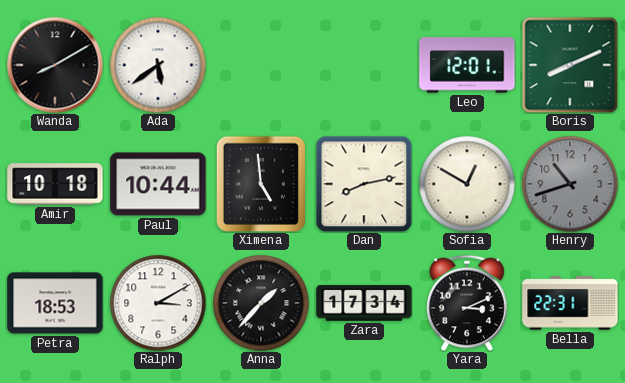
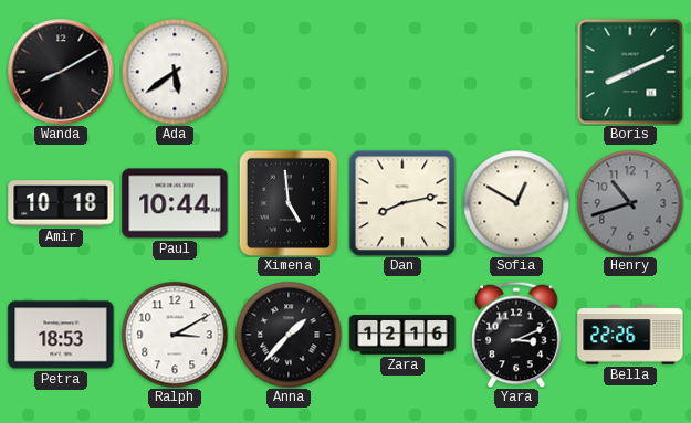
Leo: 12:01 -> none
Zara: 17:34 -> 12:16
Bella: 22:31 -> 22:26
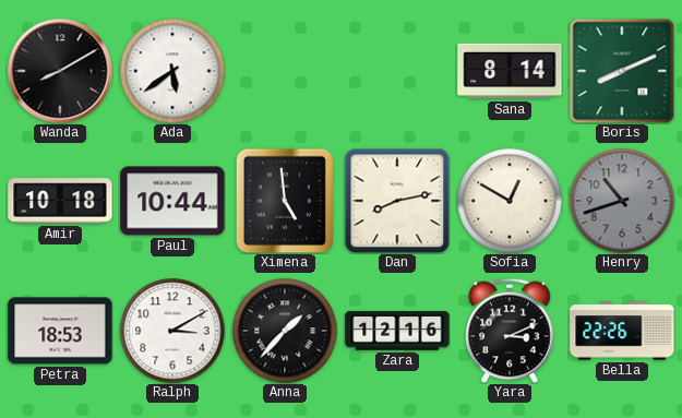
Sana: none -> 8:14
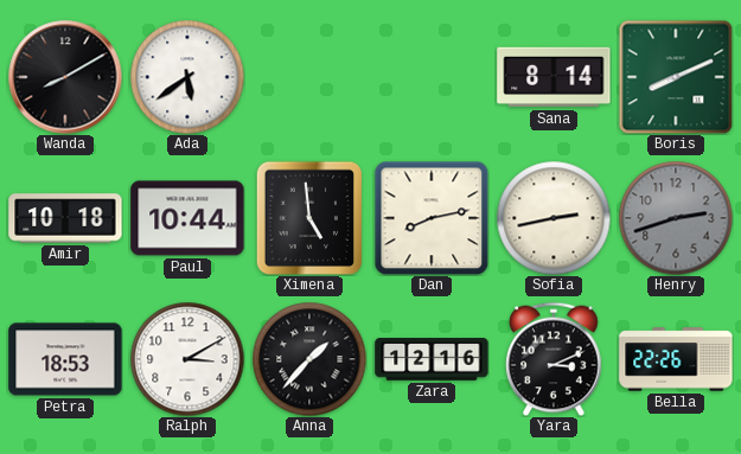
Sofia: 12:50 -> 2:43
Henry: 10:42 -> 2:42
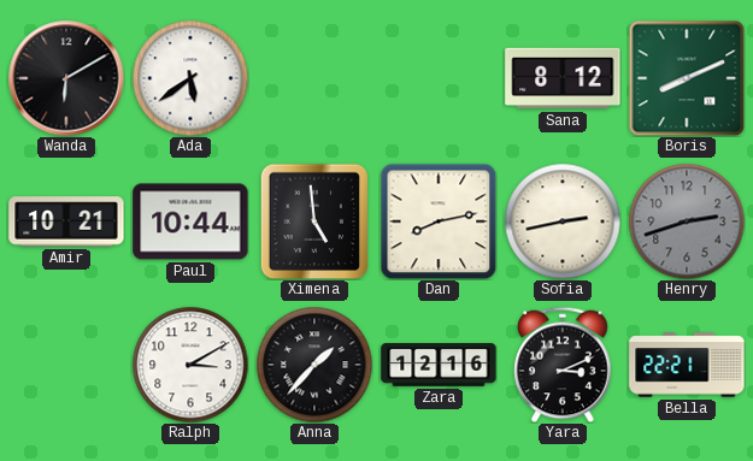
Wanda: 8:10 -> 6:10
Sana: 8:14 -> 8:12
Amir: 10:18 -> 10:21
Petra: 18:53 -> none
Bella: 22:26 -> 22:21
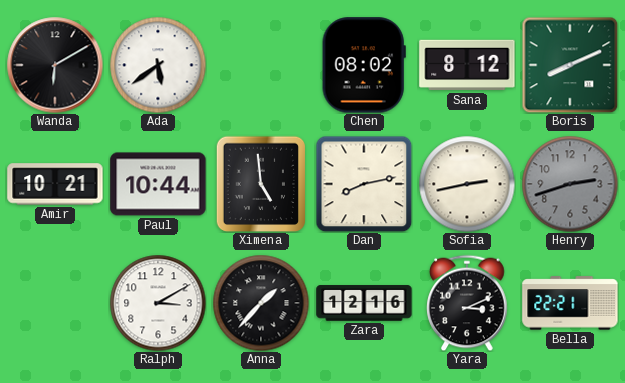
Chen: none -> 08:02
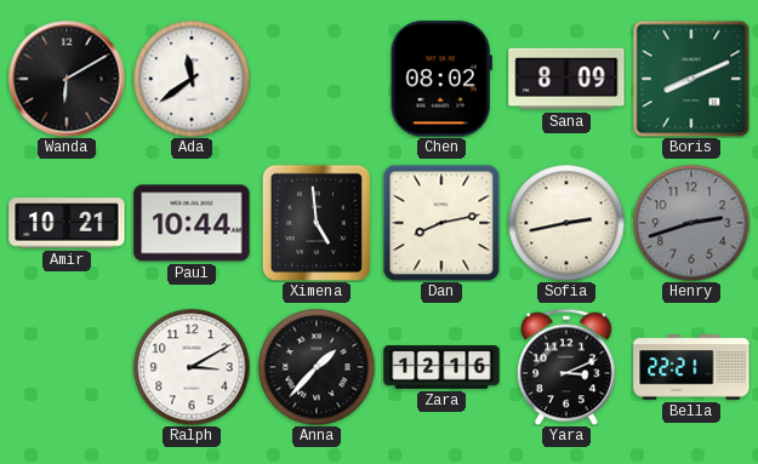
Ada: 5:39 -> 11:39
Sana: 8:12 -> 8:09
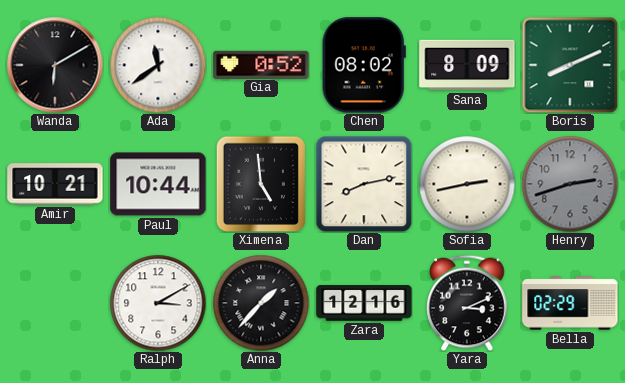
Gia: none -> 0:52
Bella: 22:21 -> 02:29
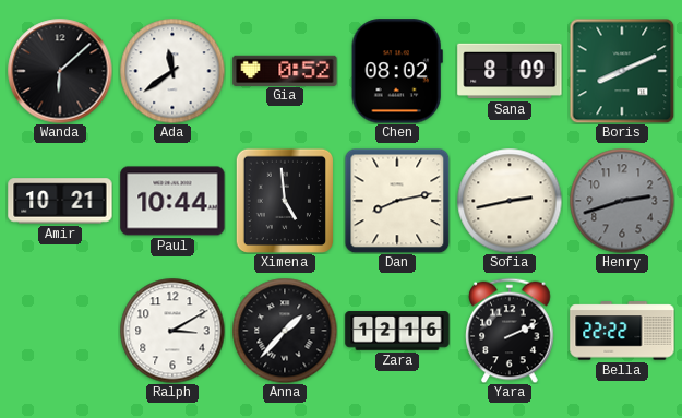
Wanda: 6:10 -> 6:08
Yara: 3:11 -> 2:11
Bella: 02:29 -> 22:22
